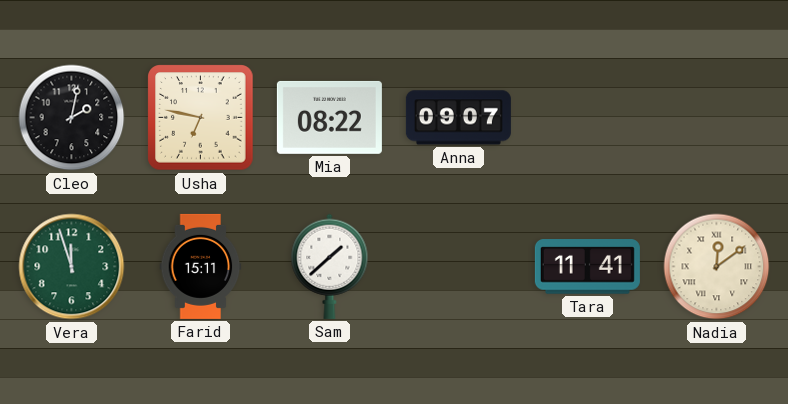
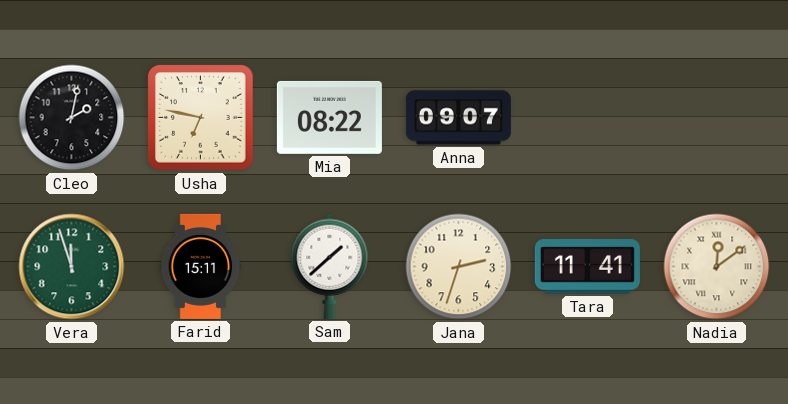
Jana: none -> 2:33
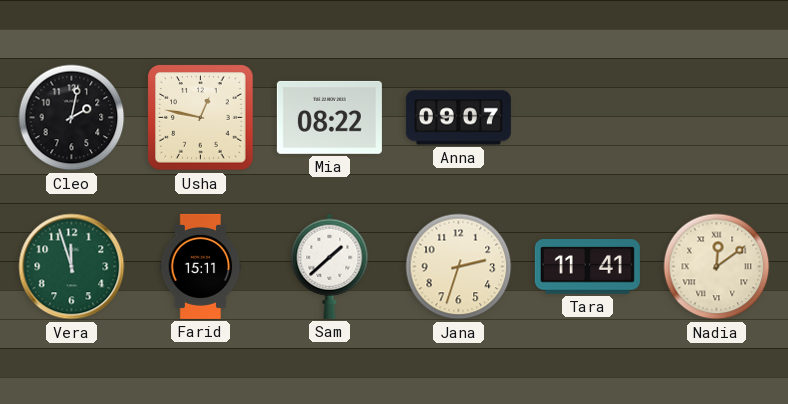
Usha: 6:47 -> 12:47
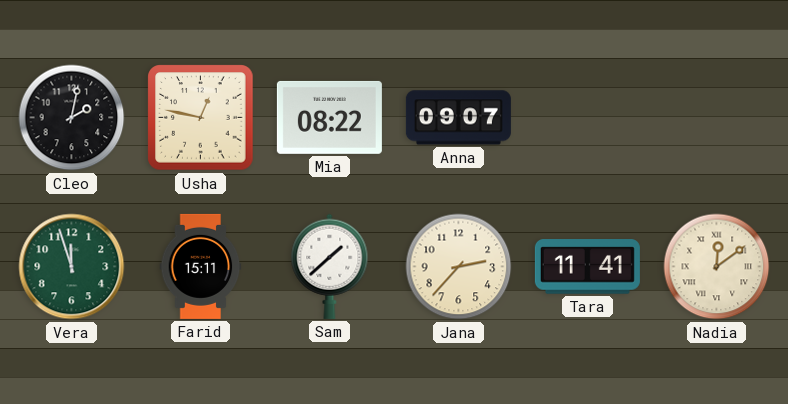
Jana: 2:33 -> 2:37
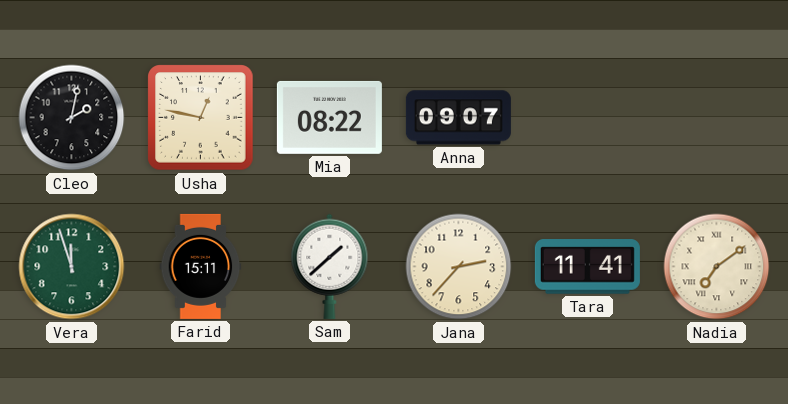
Nadia: 12:09 -> 7:09
